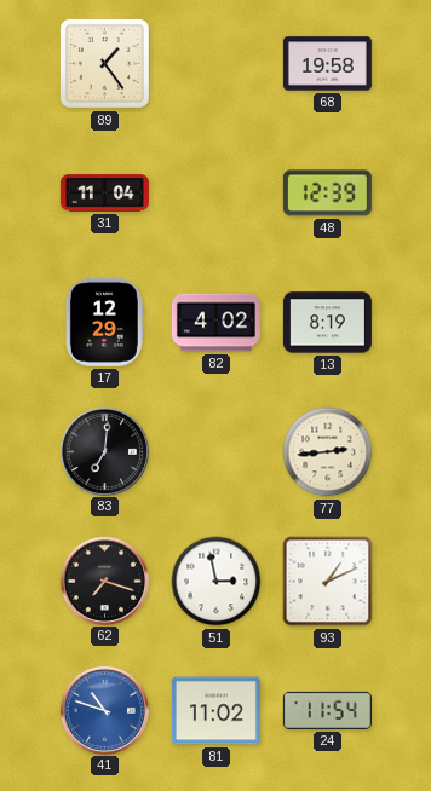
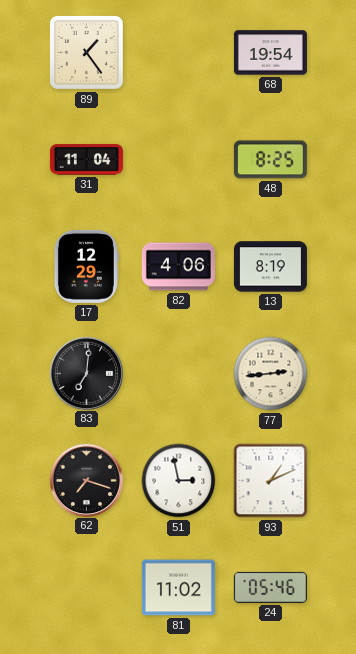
68: 19:58 -> 19:54
48: 12:39 -> 8:25
82: 4:02 -> 4:06
41: 10:48 -> none
24: 11:54 -> 05:46
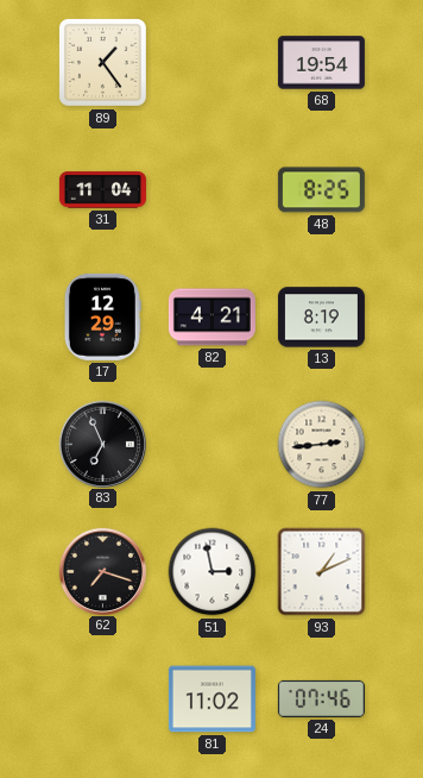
82: 4:06 -> 4:21
83: 7:01 -> 6:56
24: 05:46 -> 07:46
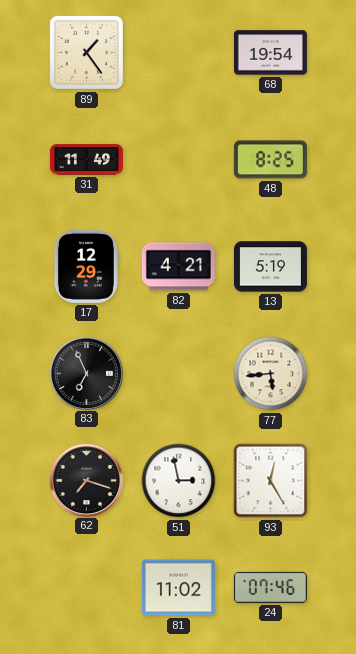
31: 11:04 -> 11:49
13: 8:19 -> 5:19
77: 2:44 -> 5:44
93: 1:11 -> 12:25
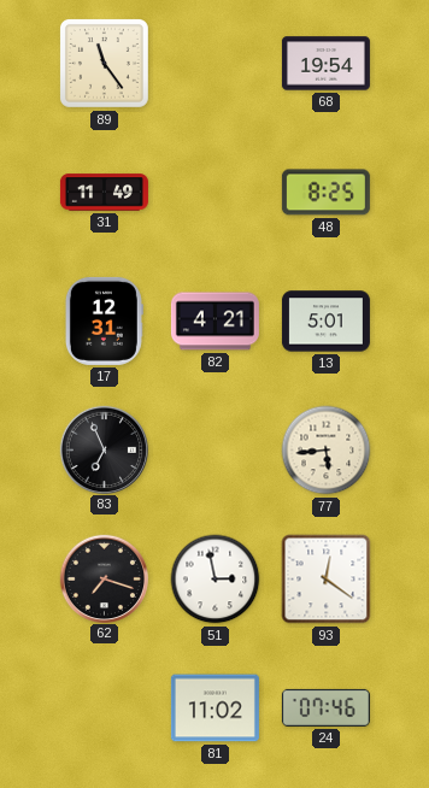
89: 1:24 -> 11:24
17: 12:29 -> 12:31
13: 5:19 -> 5:01
93: 12:25 -> 12:21
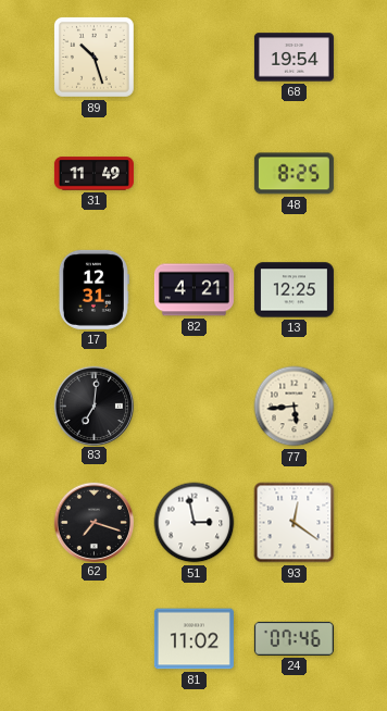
89: 11:24 -> 10:27
13: 5:01 -> 12:25
83: 6:56 -> 7:01
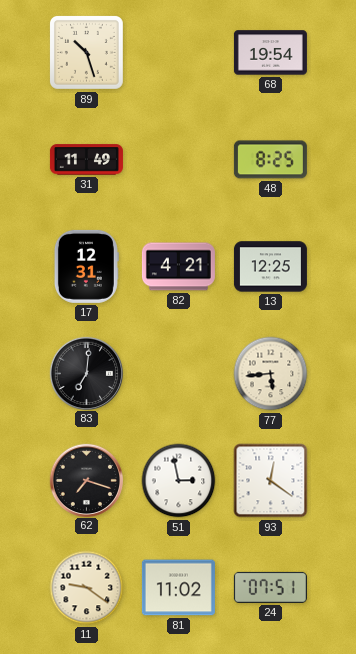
11: none -> 9:21
24: 07:46 -> 07:51
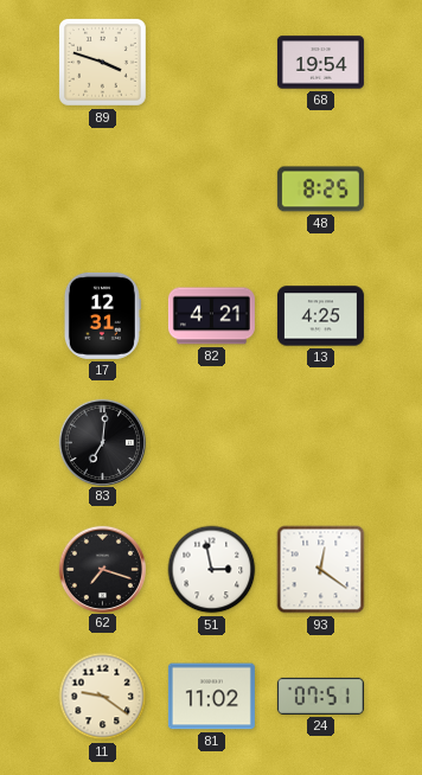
89: 10:27 -> 3:48
31: 11:49 -> none
13: 12:25 -> 4:25
77: 5:44 -> none
